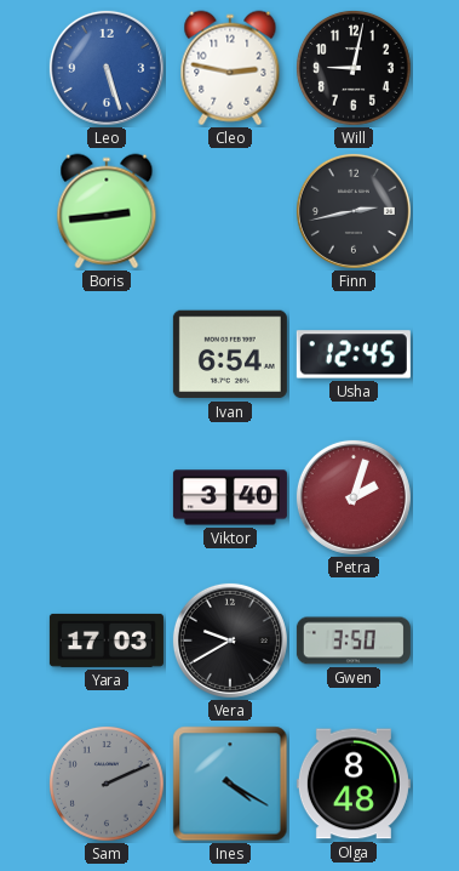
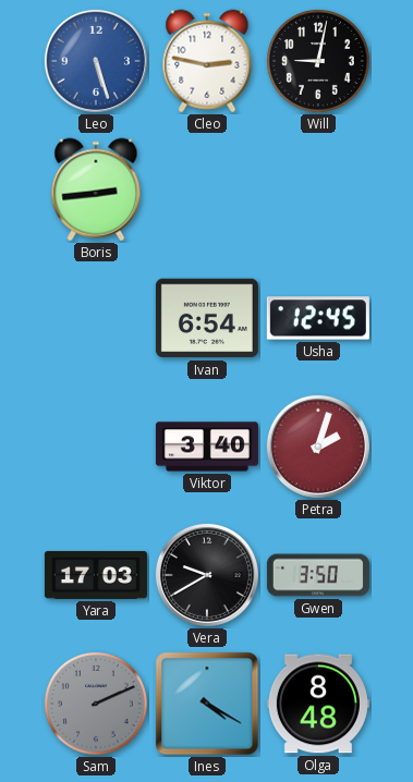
Finn: 2:43 -> none
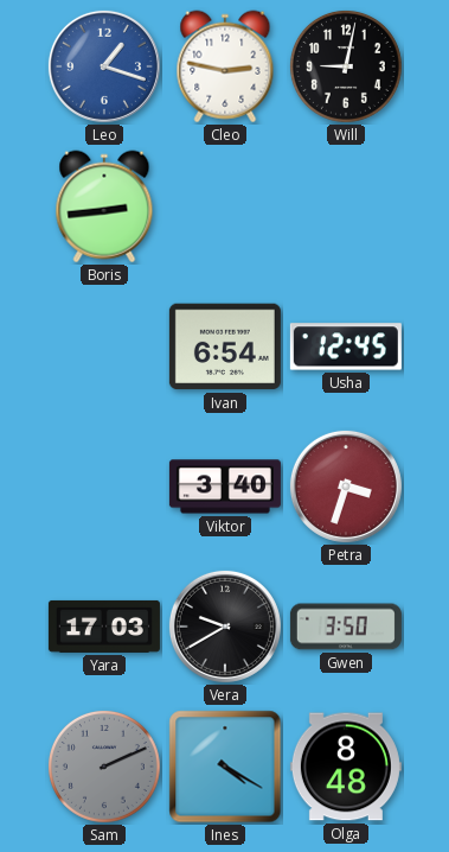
Leo: 5:27 -> 1:18
Petra: 2:03 -> 3:33
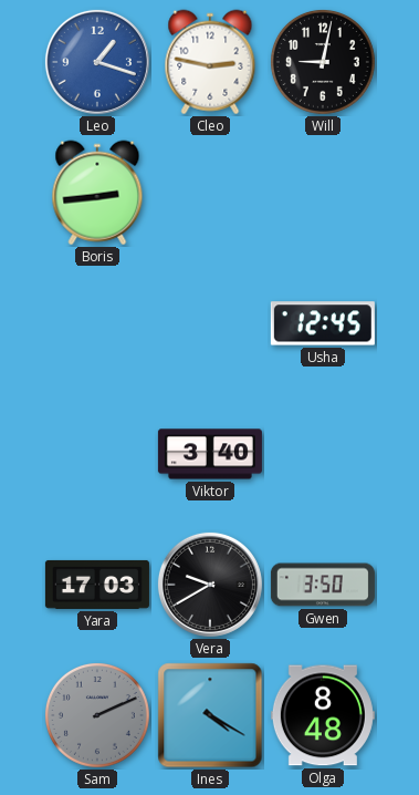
Ivan: 6:54 -> none
Petra: 3:33 -> none
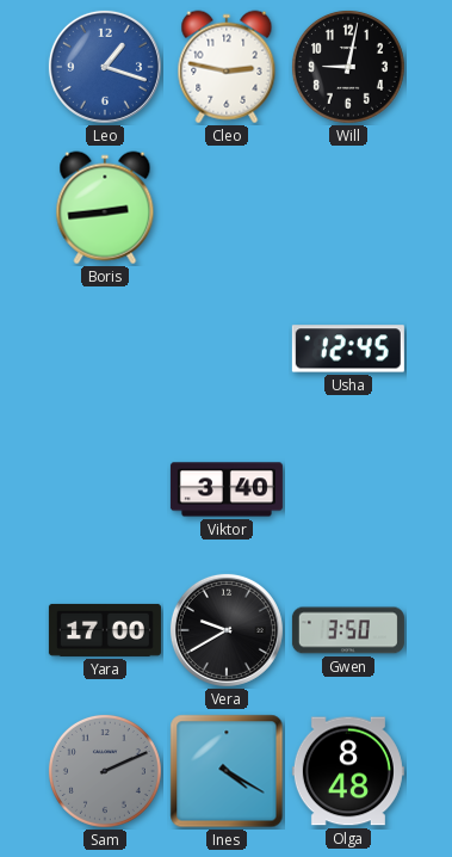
Yara: 17:03 -> 17:00
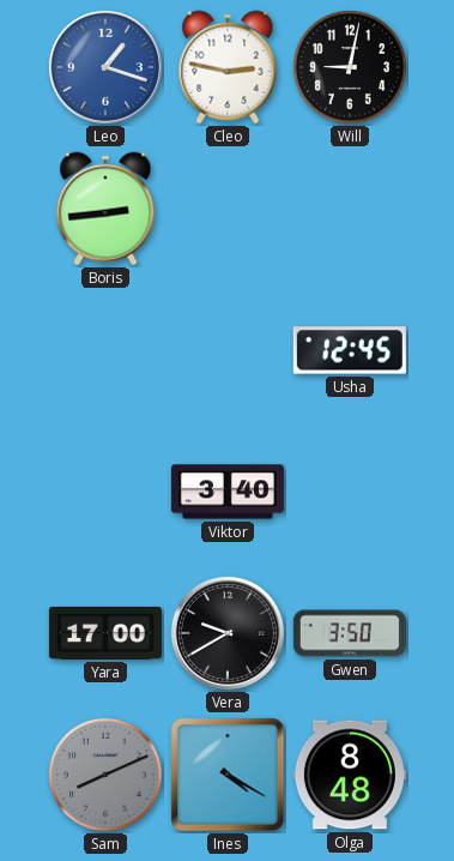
Sam: 2:11 -> 8:11
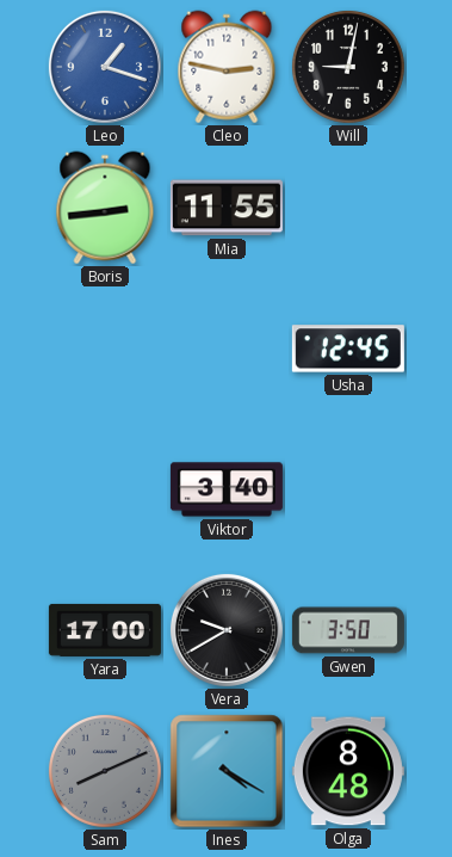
Mia: none -> 11:55
